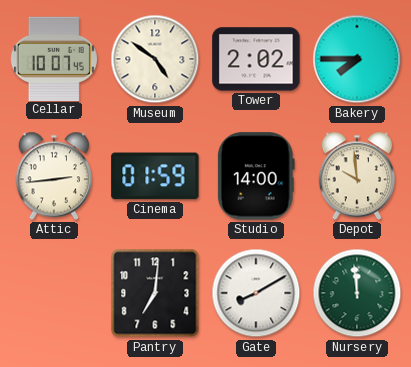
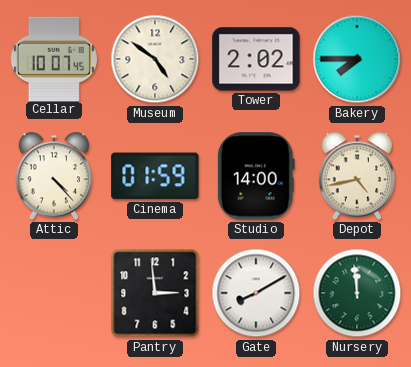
Attic: 2:44 -> 4:23
Depot: 9:59 -> 4:43
Pantry: 7:01 -> 2:59
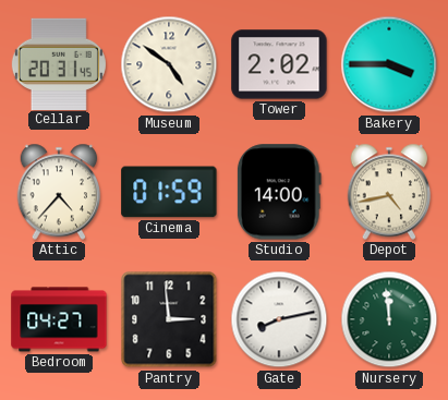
Cellar: 10:07 -> 20:31
Bakery: 7:45 -> 3:45
Attic: 4:23 -> 4:37
Bedroom: none -> 04:27
Gate: 8:10 -> 8:13
